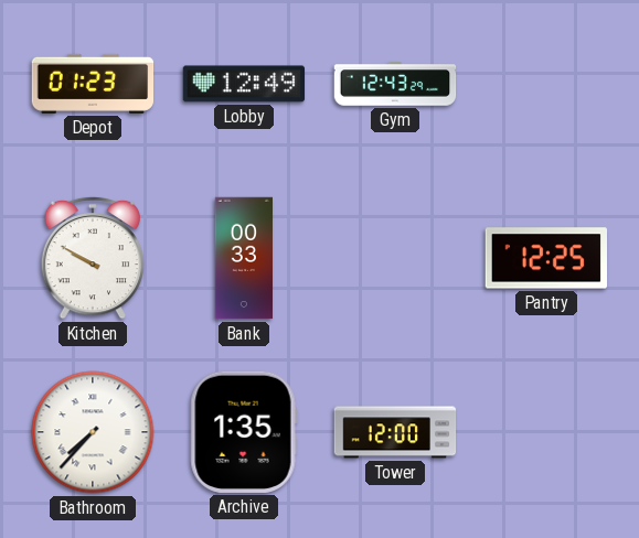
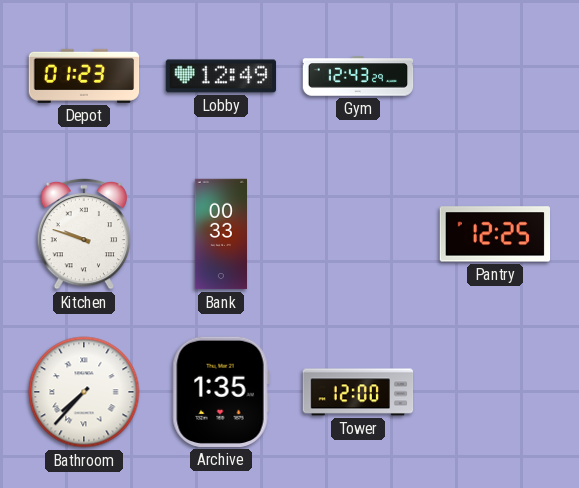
Kitchen: 9:50 -> 9:48
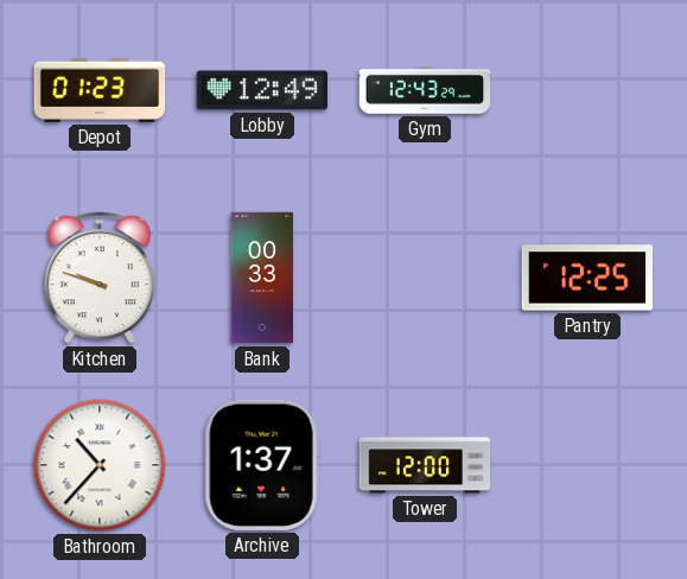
Bathroom: 7:37 -> 10:37
Archive: 1:35 -> 1:37
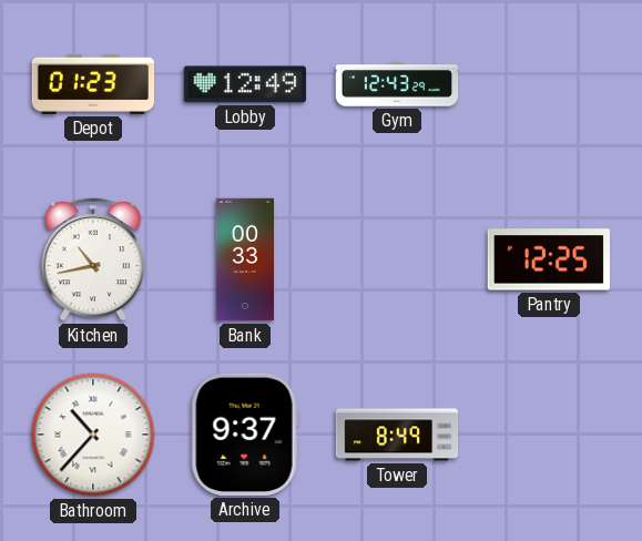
Kitchen: 9:48 -> 10:43
Archive: 1:37 -> 9:37
Tower: 12:00 -> 8:49
